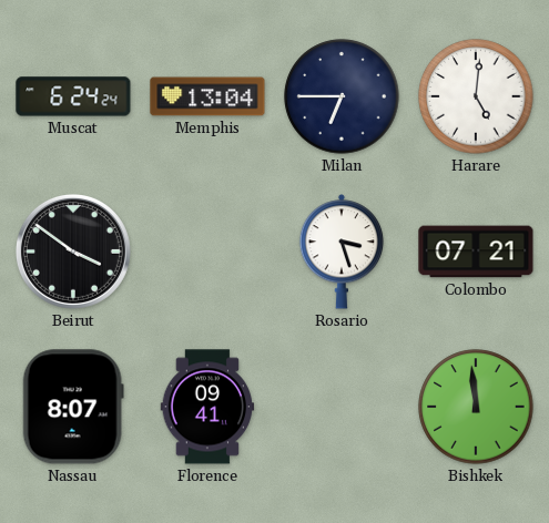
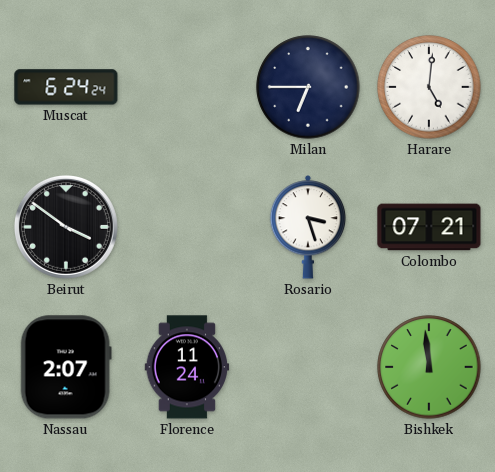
Memphis: 13:04 -> none
Nassau: 8:07 -> 2:07
Florence: 09:41 -> 11:24
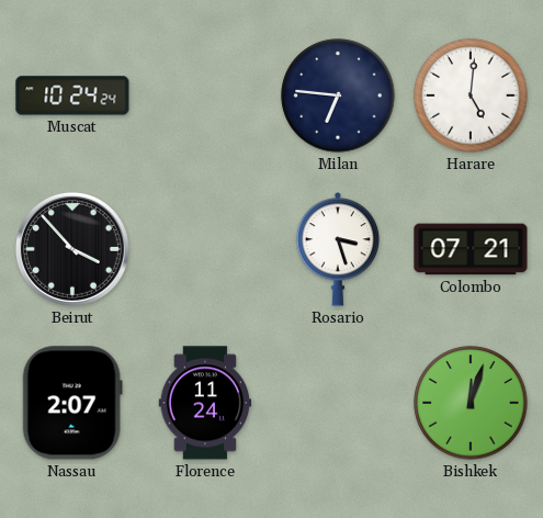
Muscat: 6:24 -> 10:24
Milan: 6:45 -> 6:46
Beirut: 3:51 -> 3:53
Bishkek: 11:59 -> 12:03
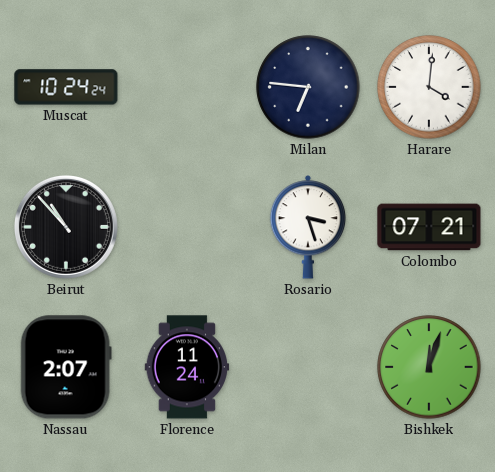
Harare: 5:01 -> 4:01
Beirut: 3:53 -> 10:53
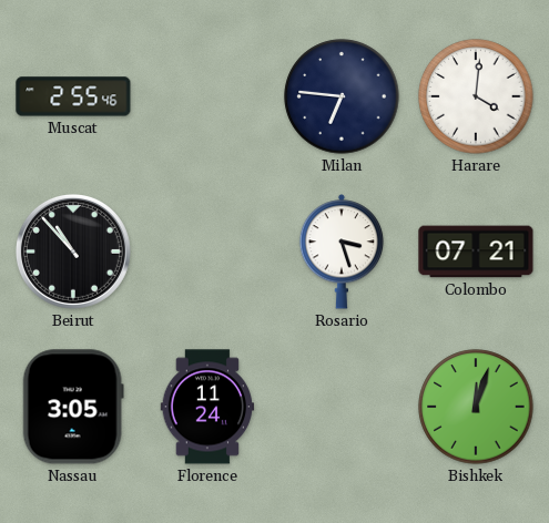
Muscat: 10:24 -> 2:55
Nassau: 2:07 -> 3:05
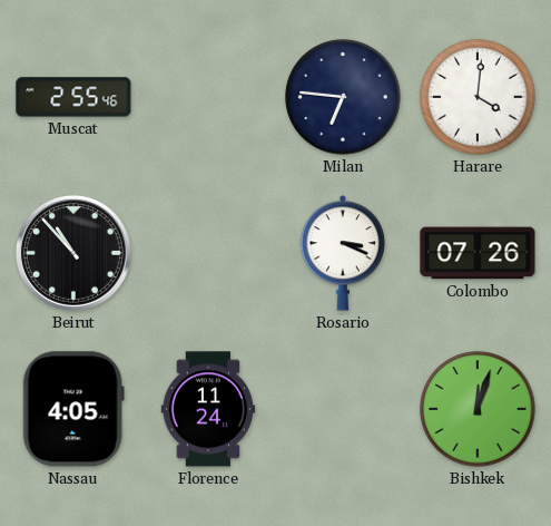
Rosario: 3:27 -> 3:19
Colombo: 07:21 -> 07:26
Nassau: 3:05 -> 4:05
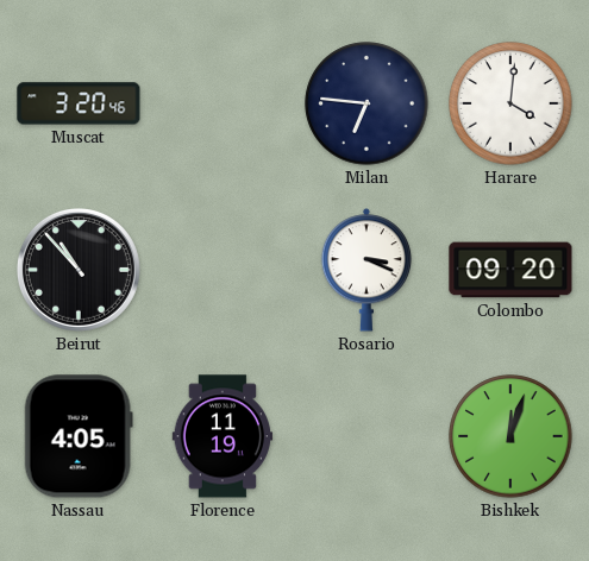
Muscat: 2:55 -> 3:20
Colombo: 07:26 -> 09:20
Florence: 11:24 -> 11:19
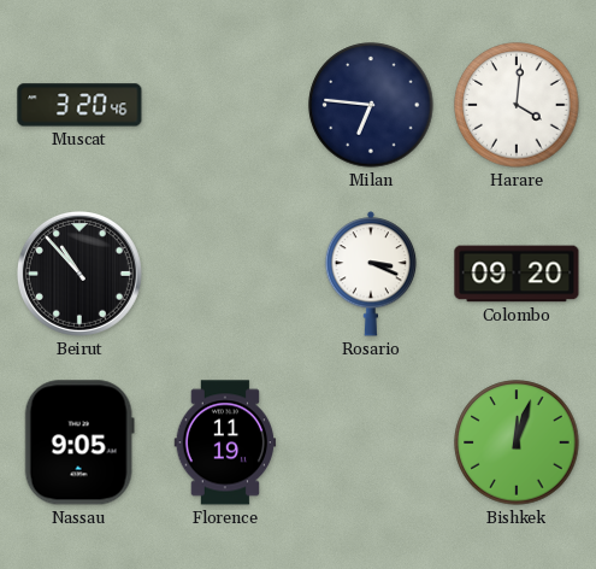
Nassau: 4:05 -> 9:05
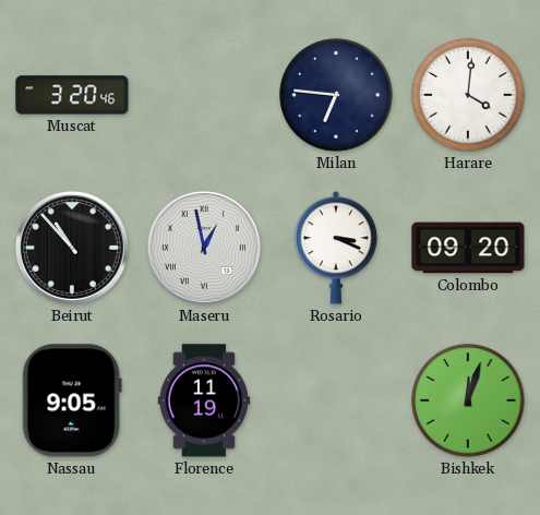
Maseru: none -> 12:58
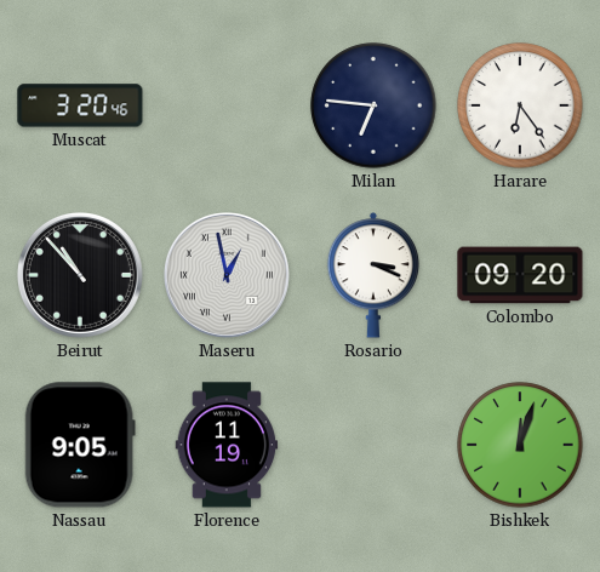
Harare: 4:01 -> 6:24
